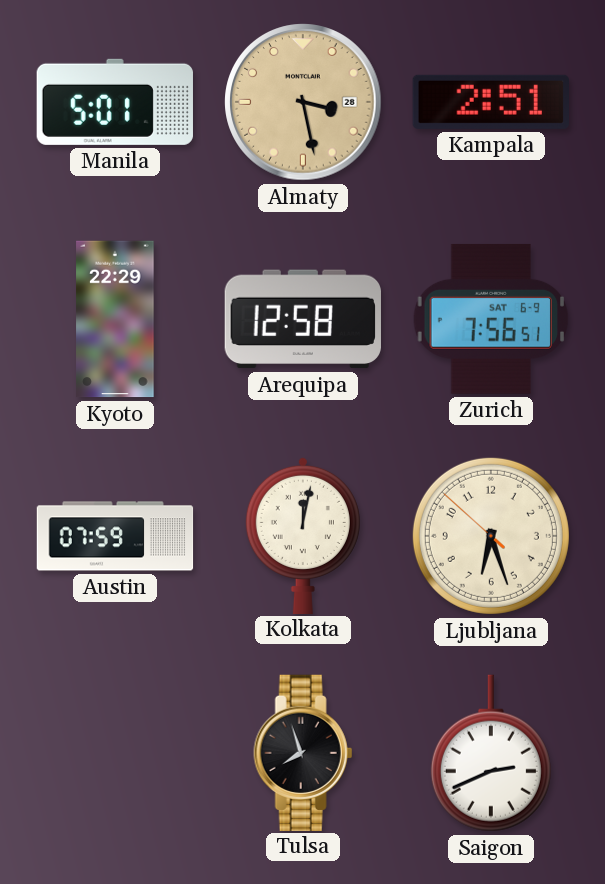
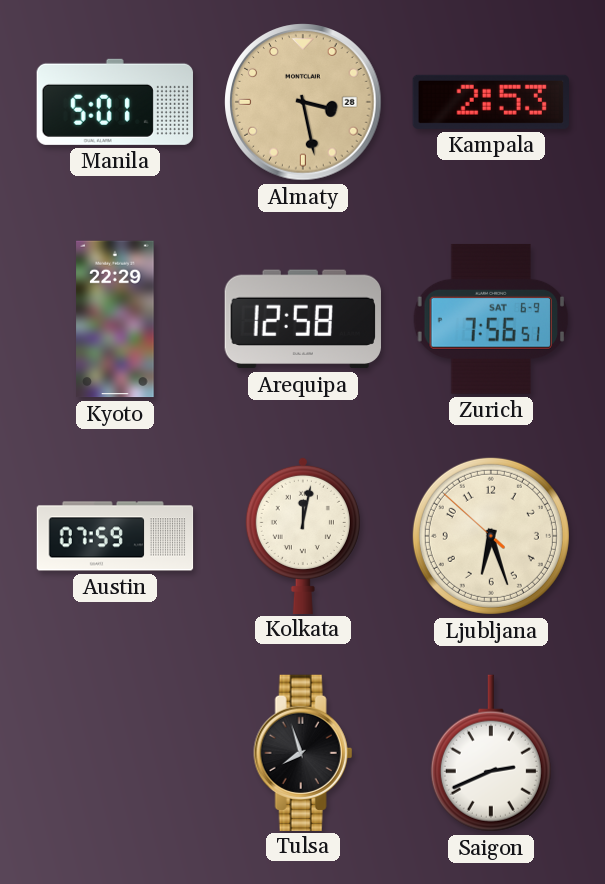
Kampala: 2:51 -> 2:53
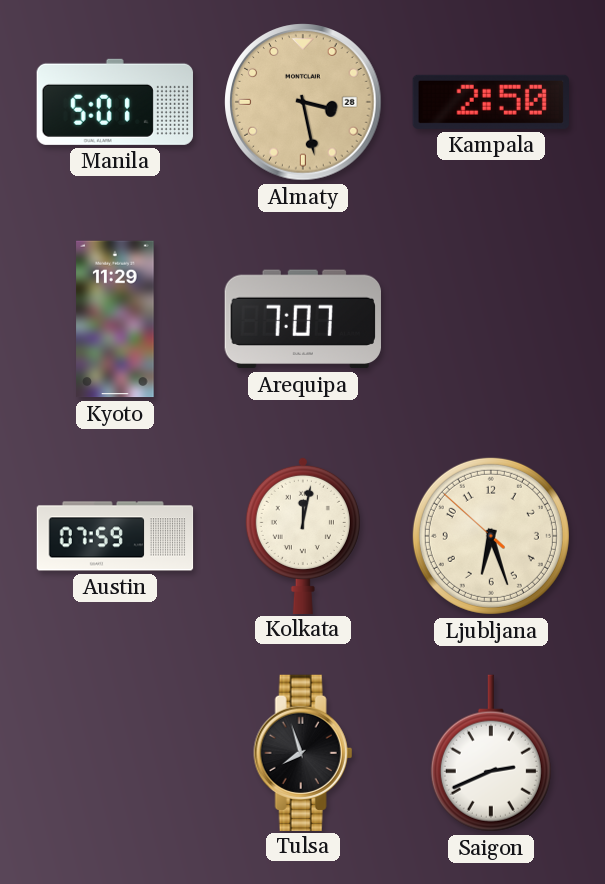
Kampala: 2:53 -> 2:50
Kyoto: 22:29 -> 11:29
Arequipa: 12:58 -> 7:07
Zurich: 7:56 -> none
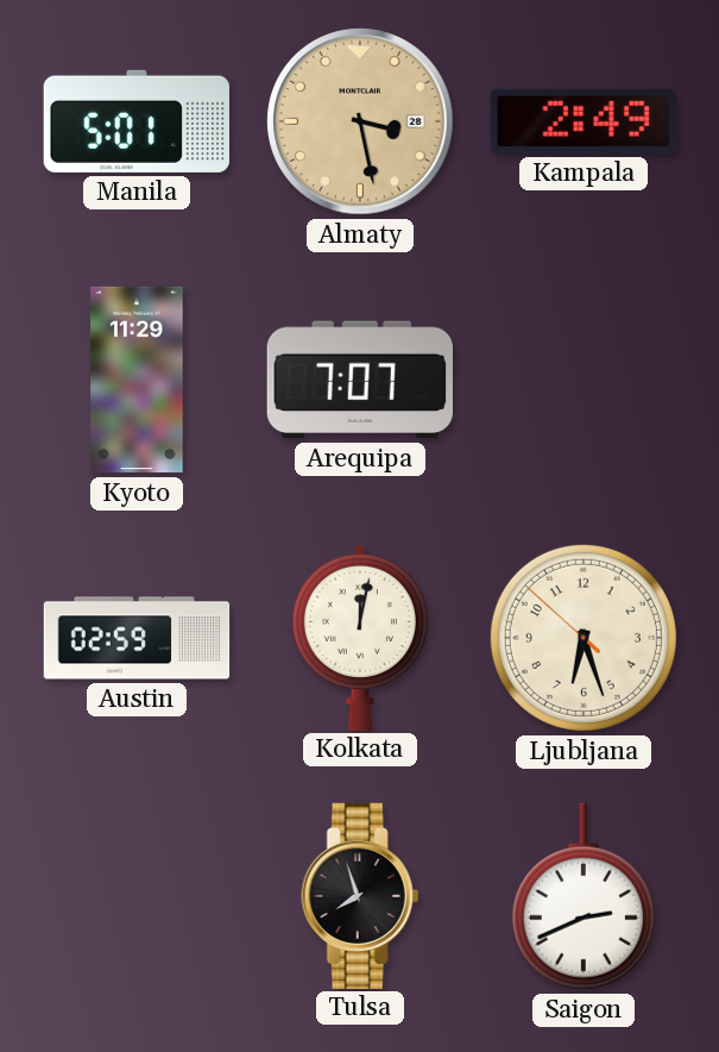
Kampala: 2:50 -> 2:49
Austin: 07:59 -> 02:59
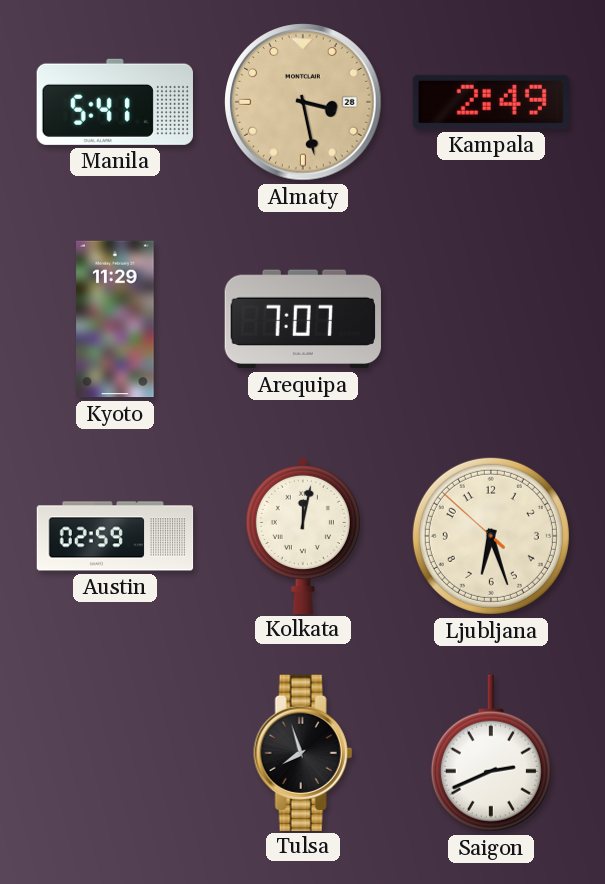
Manila: 5:01 -> 5:41
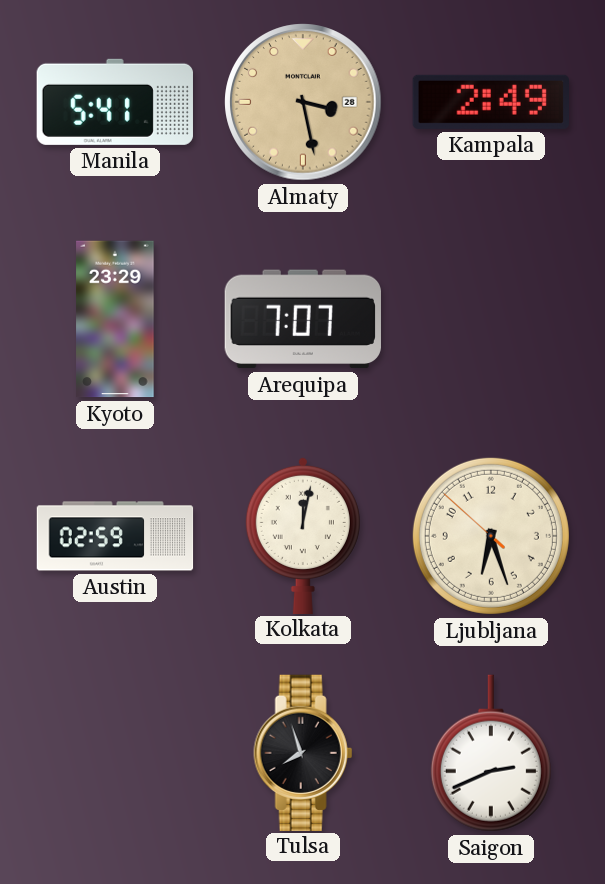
Kyoto: 11:29 -> 23:29
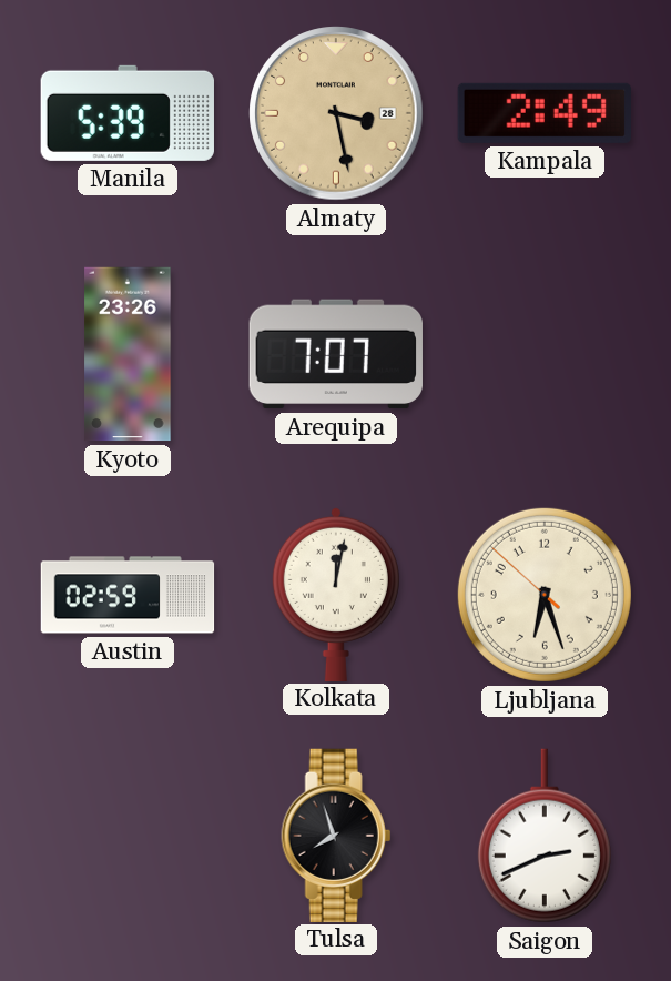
Manila: 5:41 -> 5:39
Kyoto: 23:29 -> 23:26
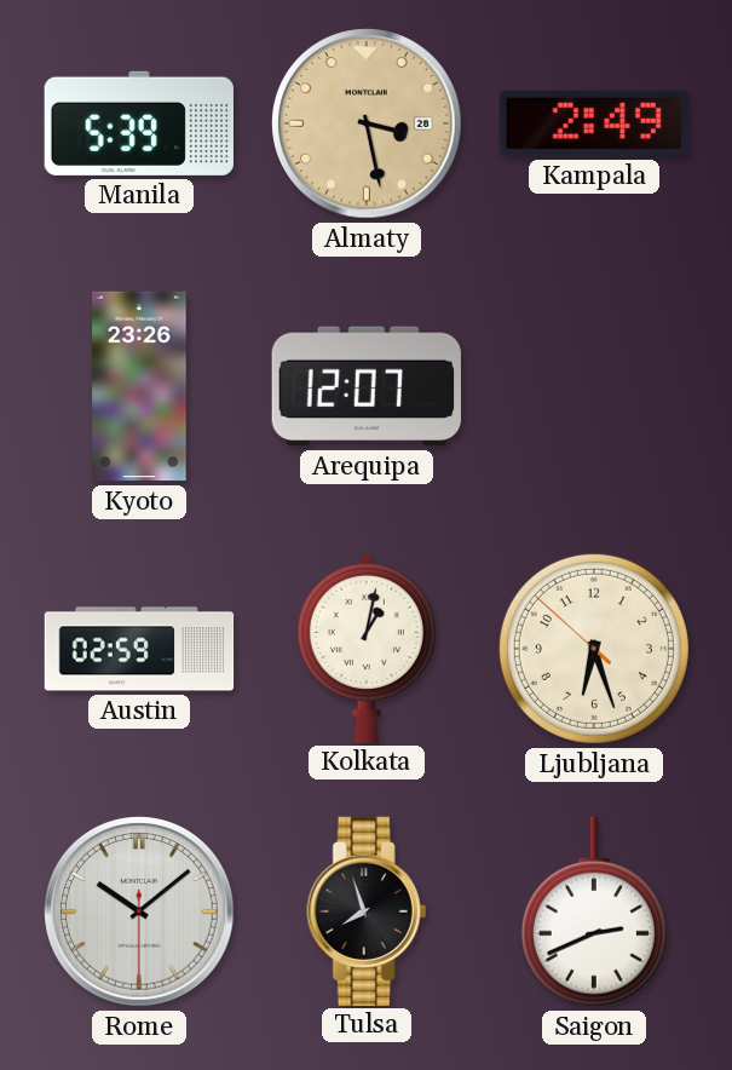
Arequipa: 7:07 -> 12:07
Kolkata: 12:02 -> 1:02
Rome: none -> 10:08
